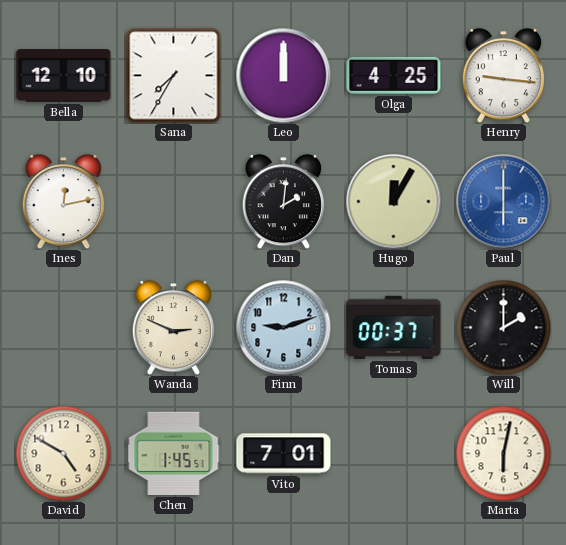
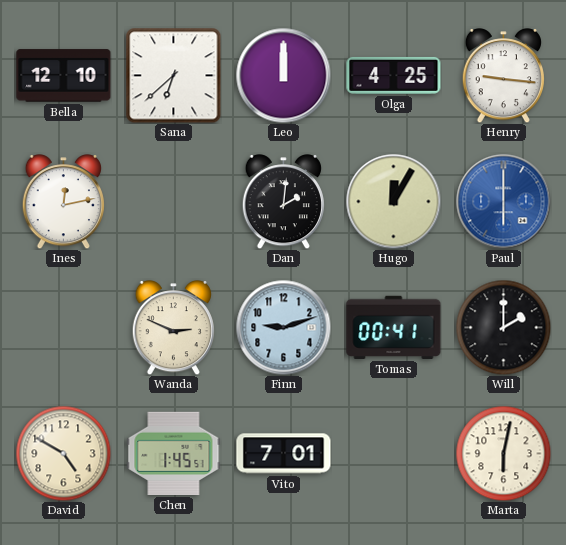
Sana: 7:35 -> 6:38
Tomas: 00:37 -> 00:41
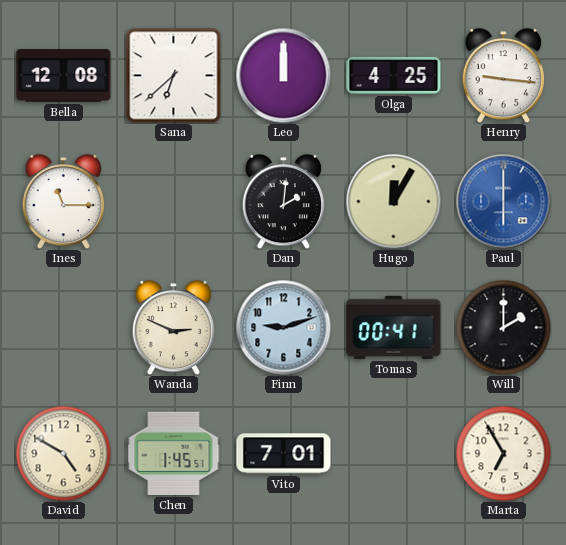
Bella: 12:10 -> 12:08
Ines: 12:13 -> 11:15
Marta: 6:02 -> 6:55
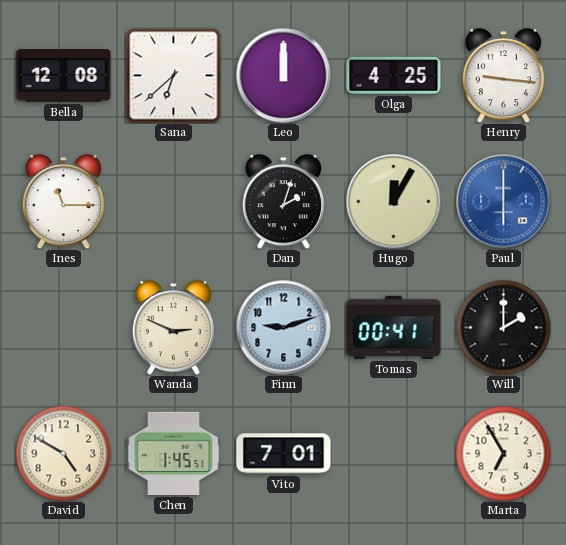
Dan: 2:01 -> 2:03
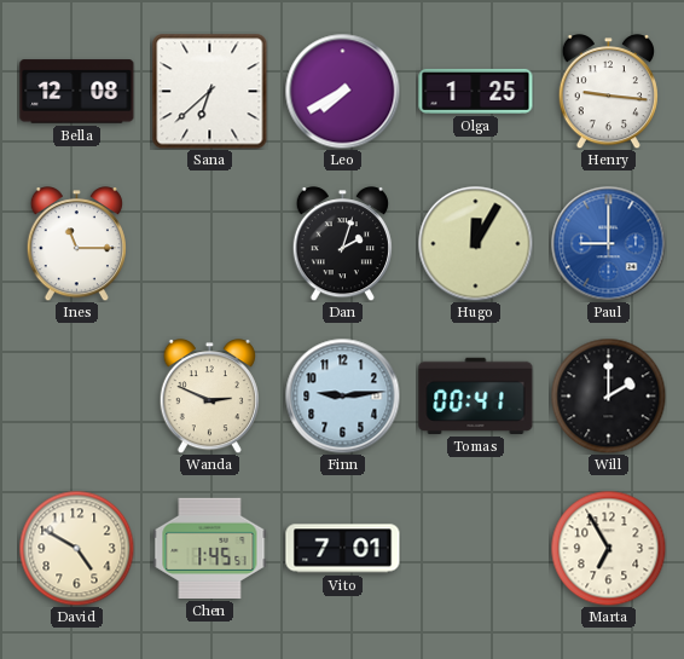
Leo: 12:00 -> 7:40
Olga: 4:25 -> 1:25
Paul: 6:00 -> 9:00
Finn: 9:12 -> 9:14
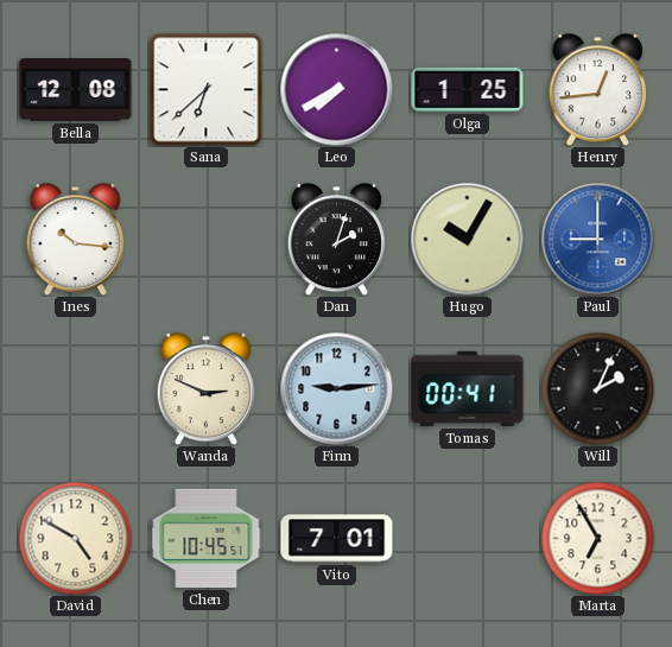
Henry: 9:16 -> 12:44
Ines: 11:15 -> 10:16
Hugo: 12:05 -> 10:05
Will: 2:00 -> 2:04
Chen: 1:45 -> 10:45
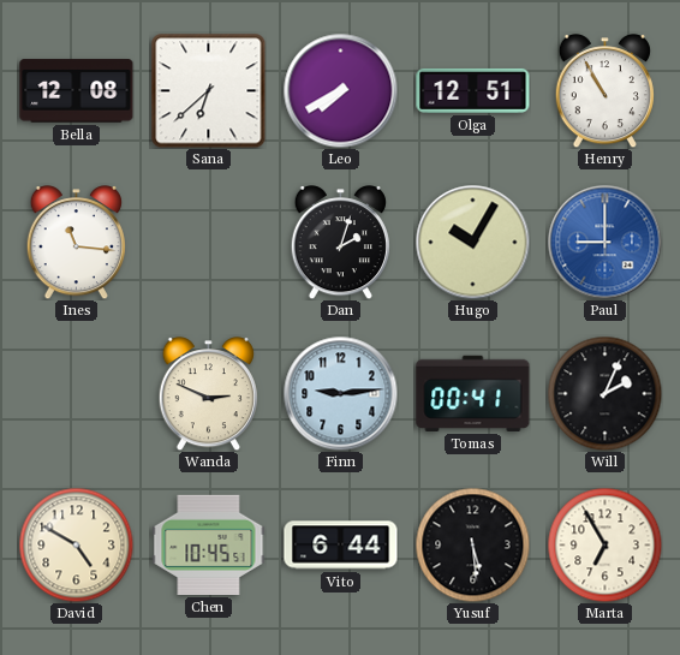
Olga: 1:25 -> 12:51
Henry: 12:44 -> 10:55
Ines: 10:16 -> 11:16
Vito: 7:01 -> 6:44
Yusuf: none -> 5:29
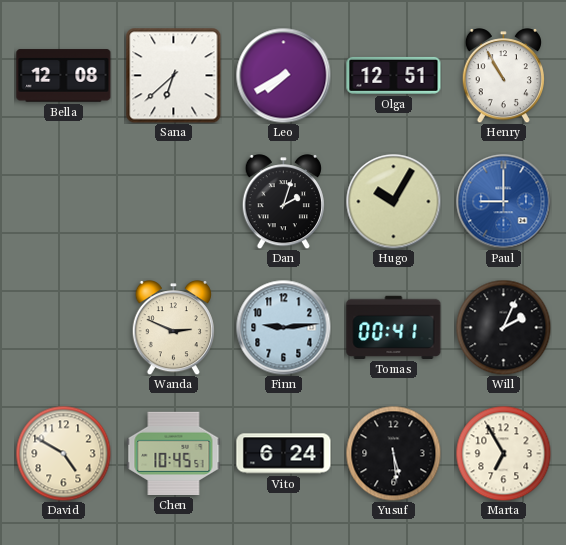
Ines: 11:16 -> none
Vito: 6:44 -> 6:24
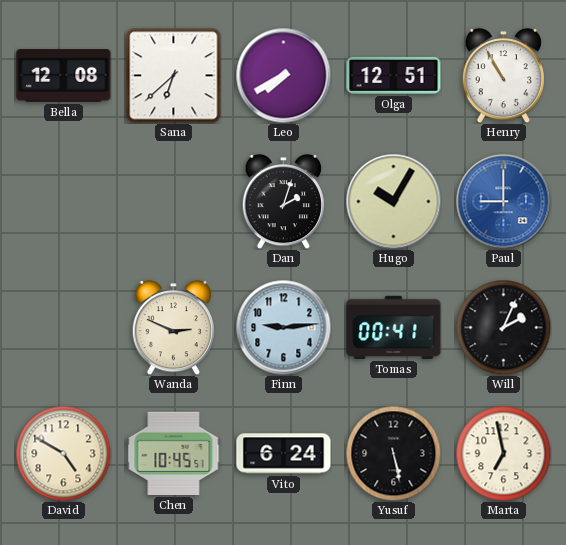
Yusuf: 5:29 -> 5:28
Marta: 6:55 -> 6:58
